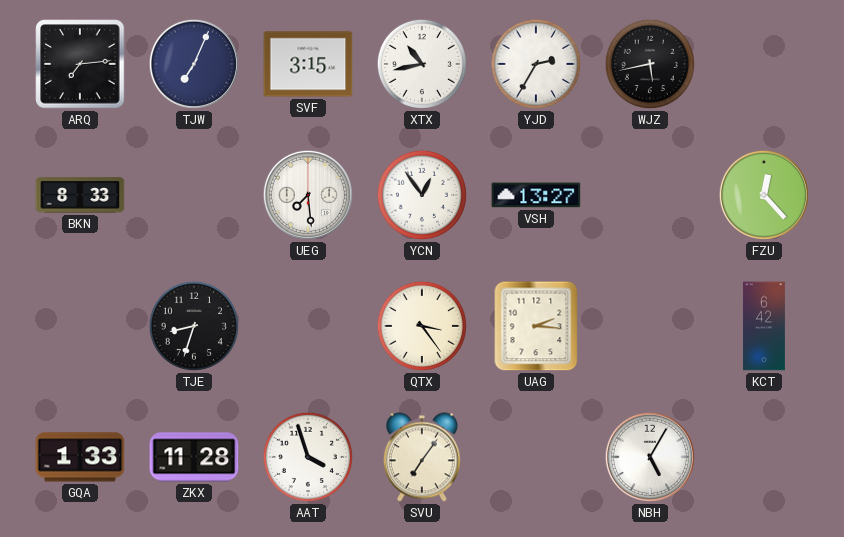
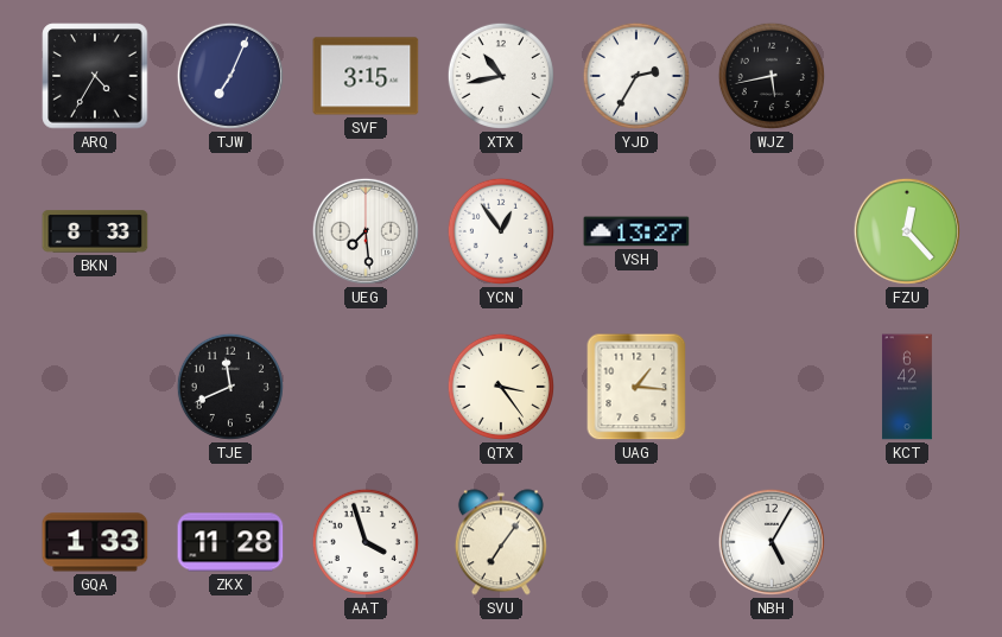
ARQ: 7:14 -> 4:35
TJE: 8:33 -> 11:41
UAG: 2:16 -> 1:16
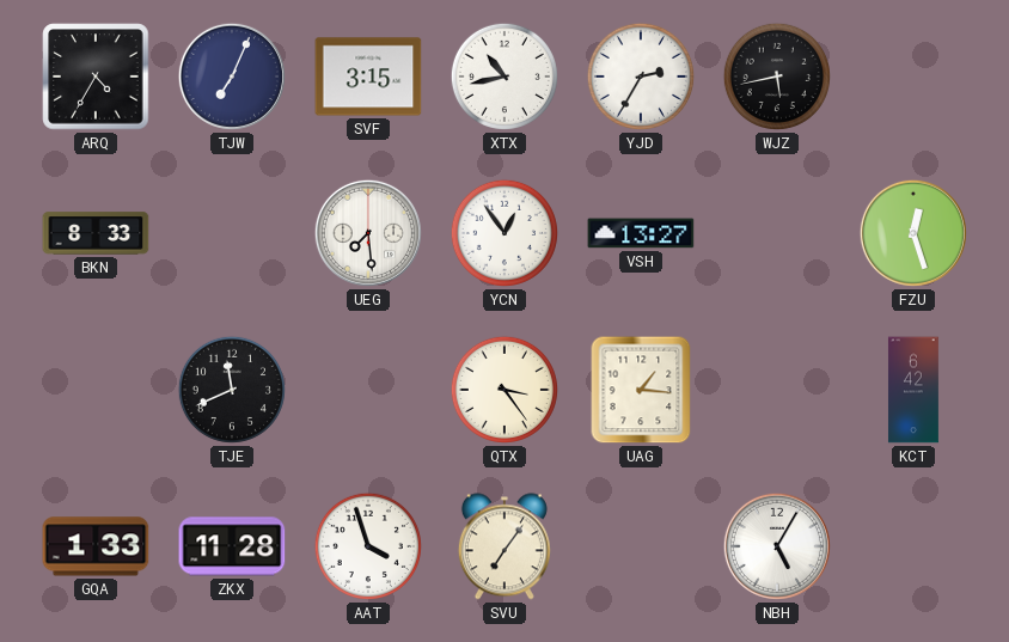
FZU: 12:23 -> 12:27
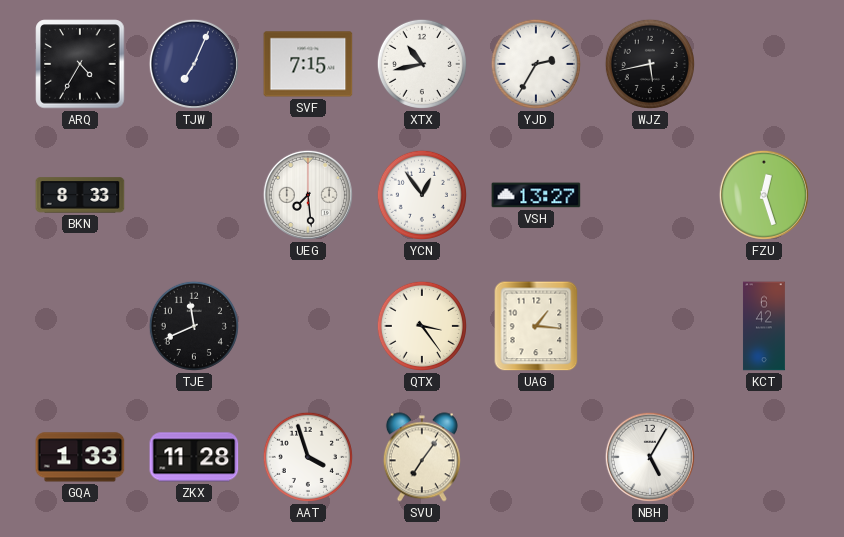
SVF: 3:15 -> 7:15
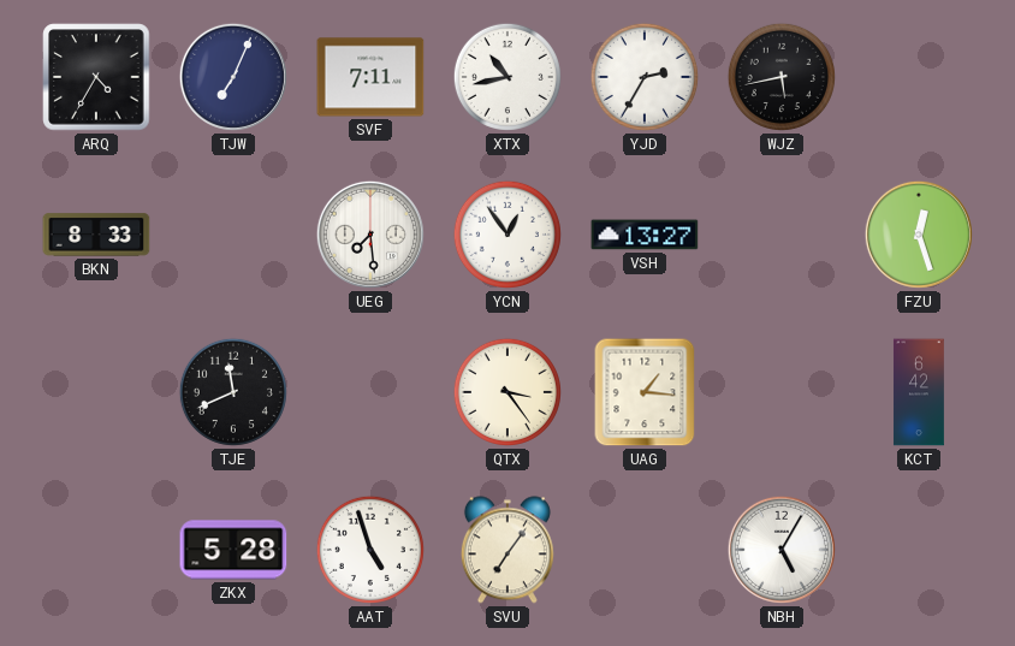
SVF: 7:15 -> 7:11
GQA: 1:33 -> none
ZKX: 11:28 -> 5:28
AAT: 3:57 -> 4:57
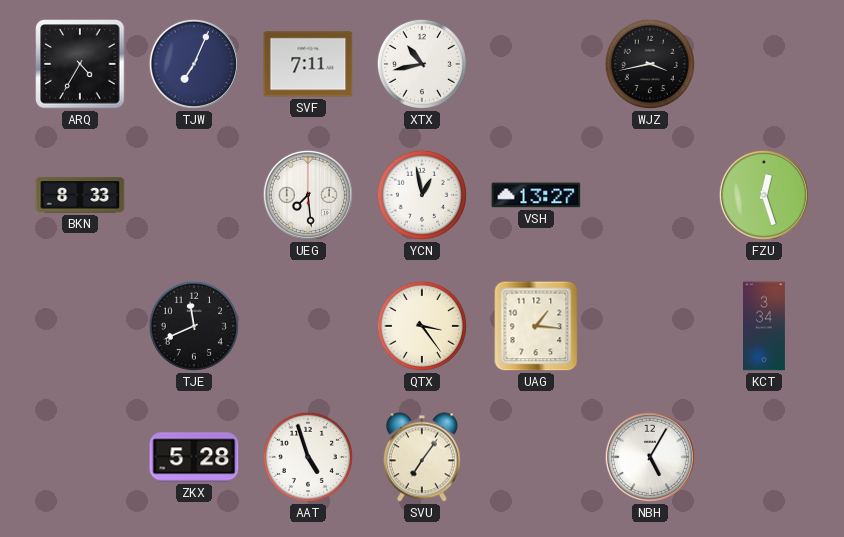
YJD: 2:35 -> none
WJZ: 5:43 -> 3:43
YCN: 12:54 -> 12:58
KCT: 6:42 -> 3:34
